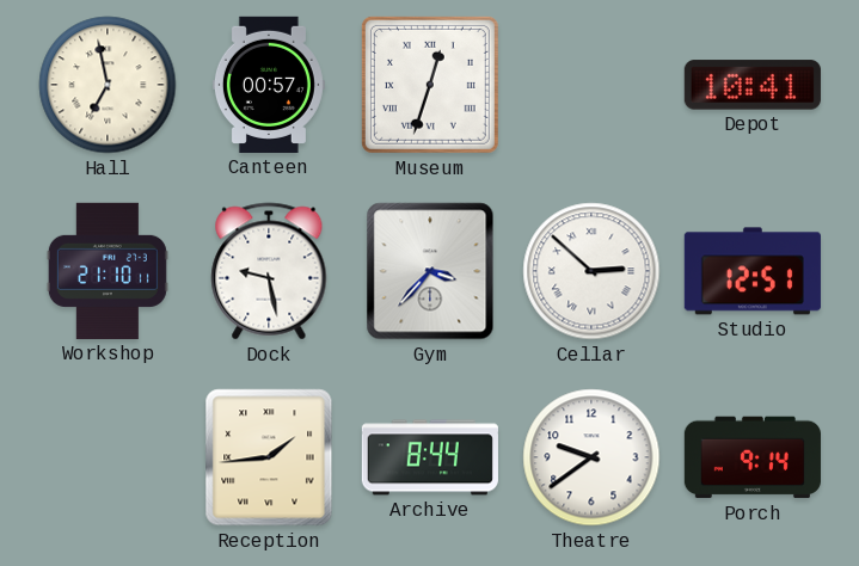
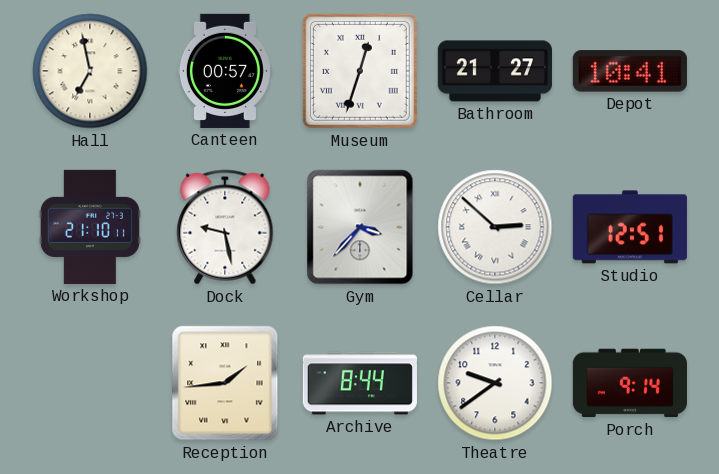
Bathroom: none -> 21:27
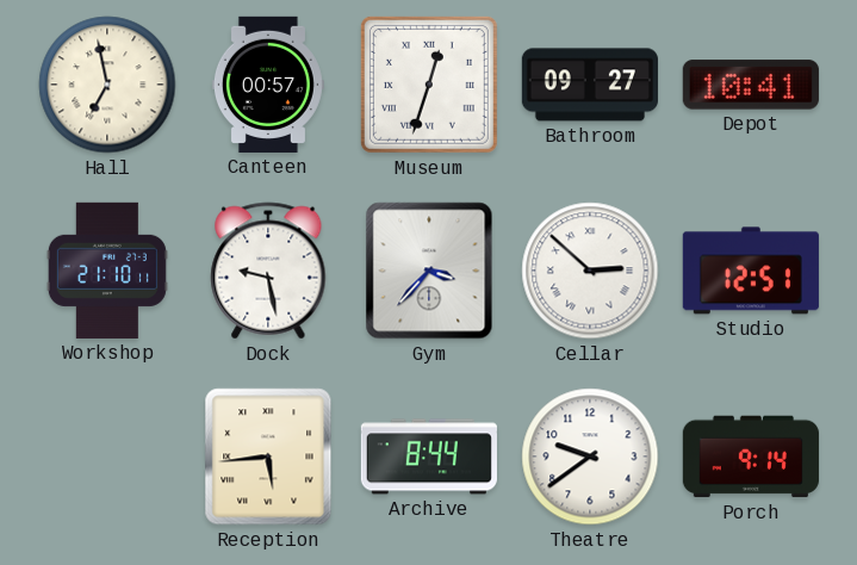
Bathroom: 21:27 -> 09:27
Reception: 1:44 -> 5:44
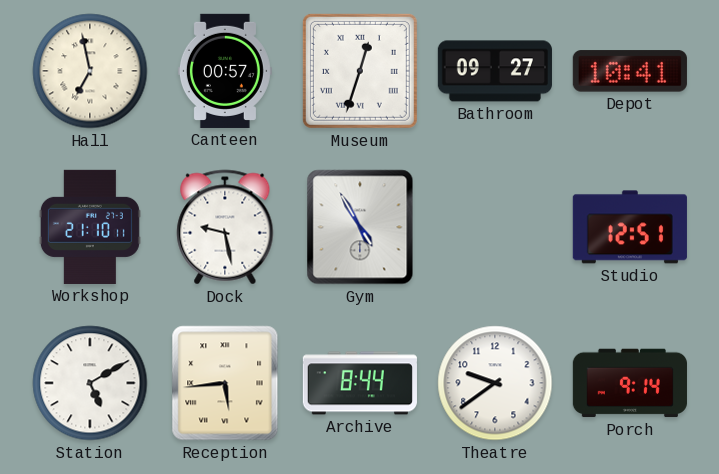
Gym: 3:37 -> 4:55
Cellar: 2:52 -> none
Station: none -> 5:10
